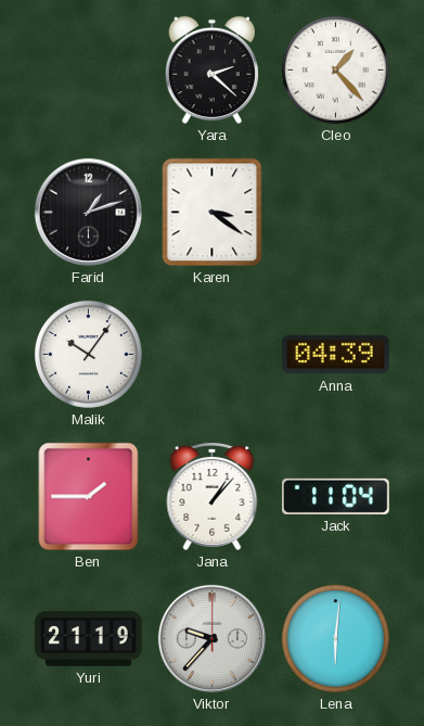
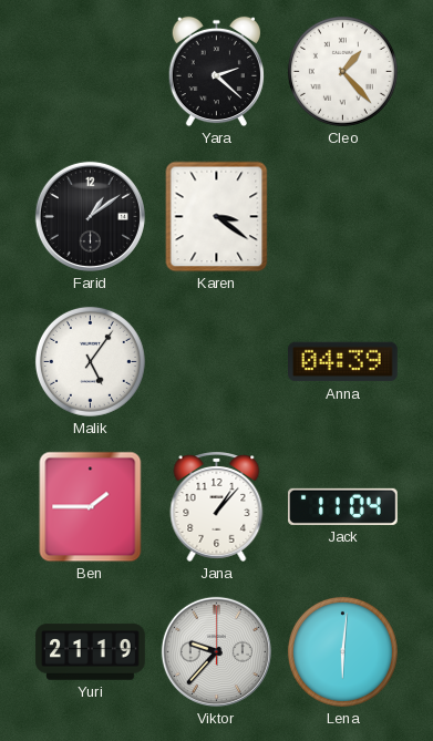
Farid: 1:12 -> 1:09
Malik: 10:06 -> 5:06
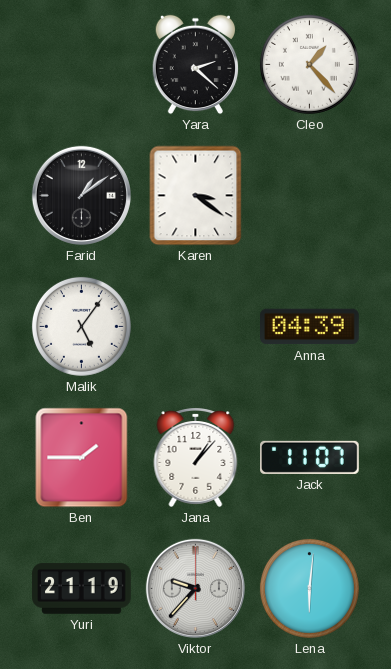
Jack: 11:04 -> 11:07
